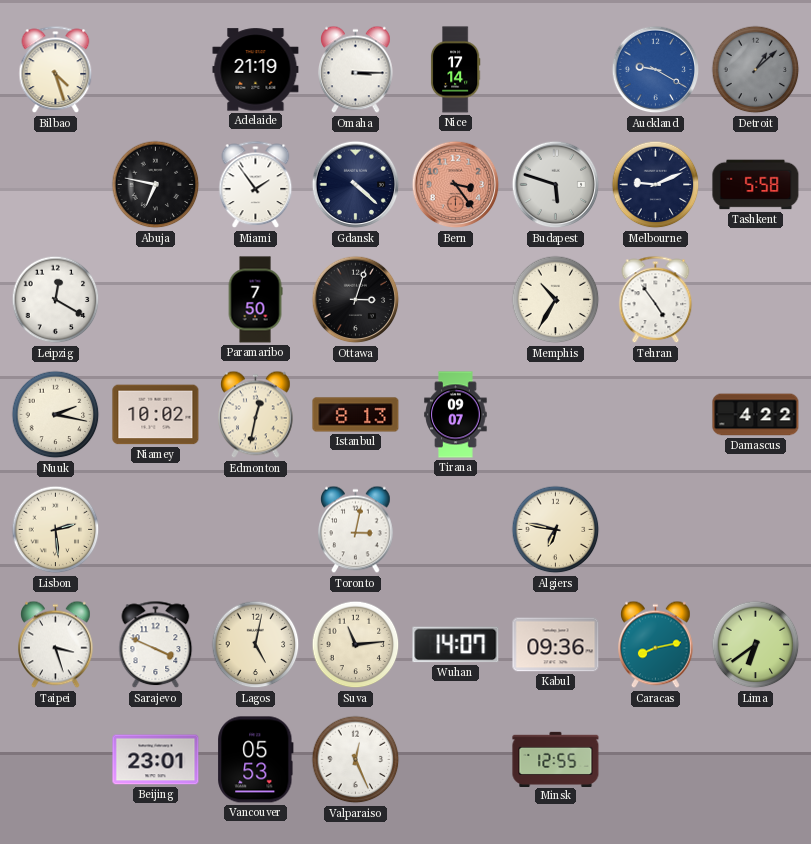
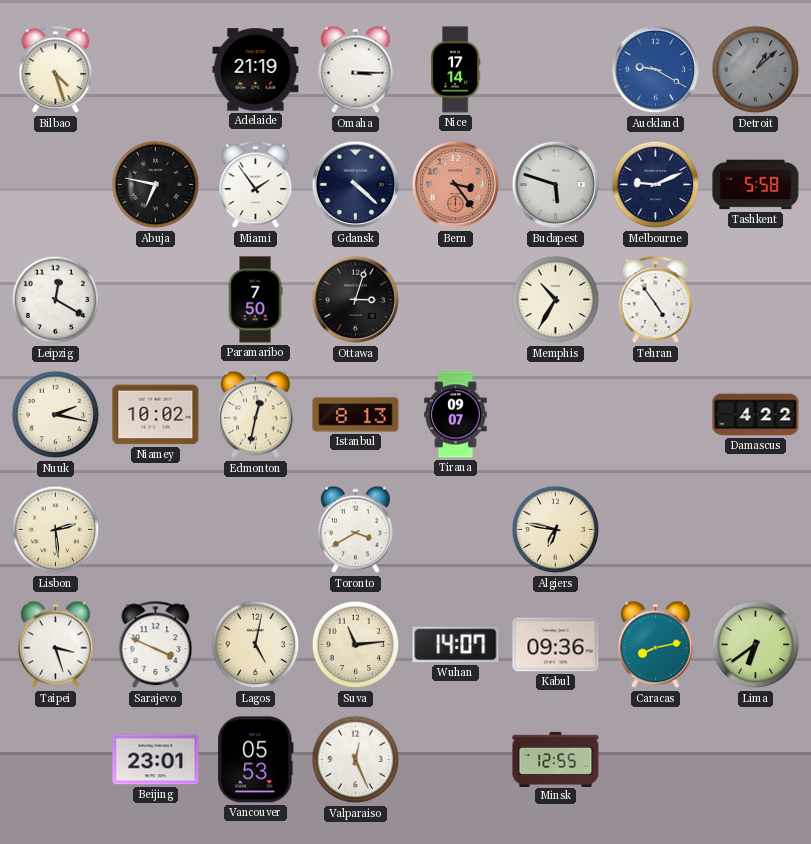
Toronto: 3:02 -> 3:40
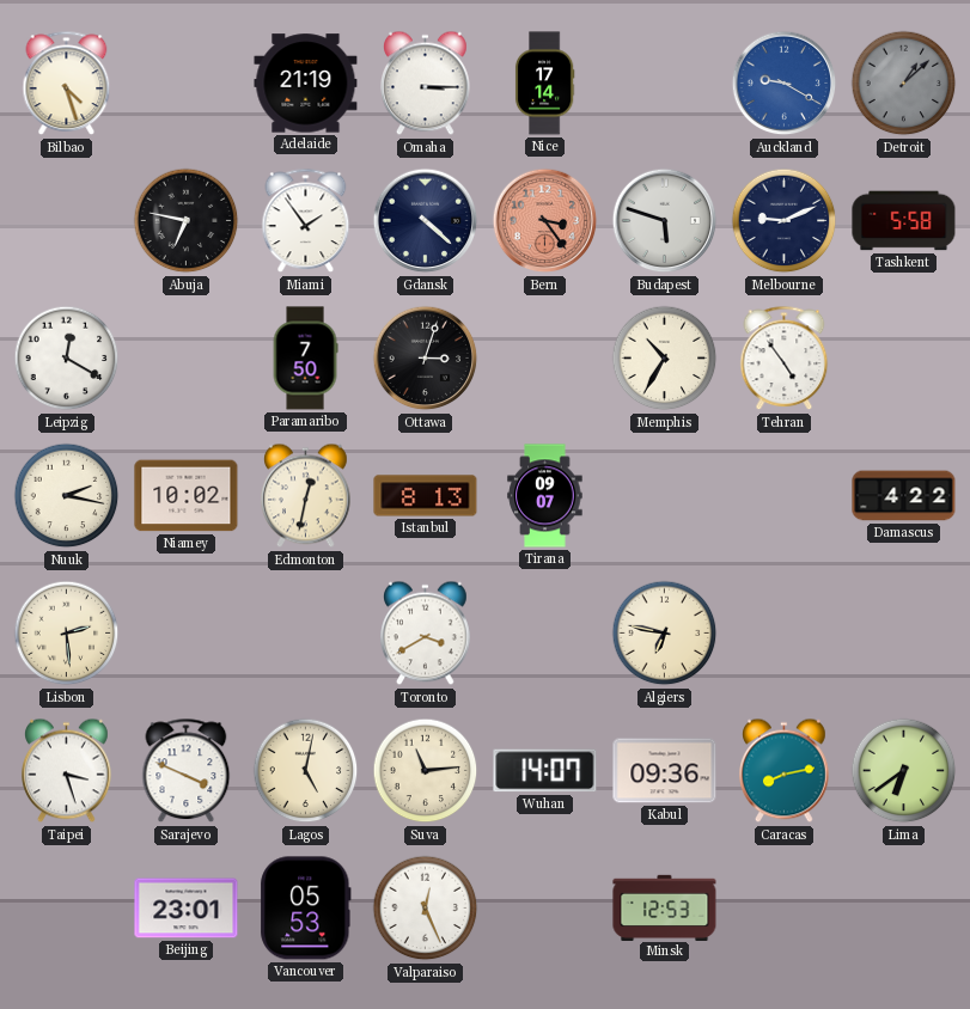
Minsk: 12:55 -> 12:53
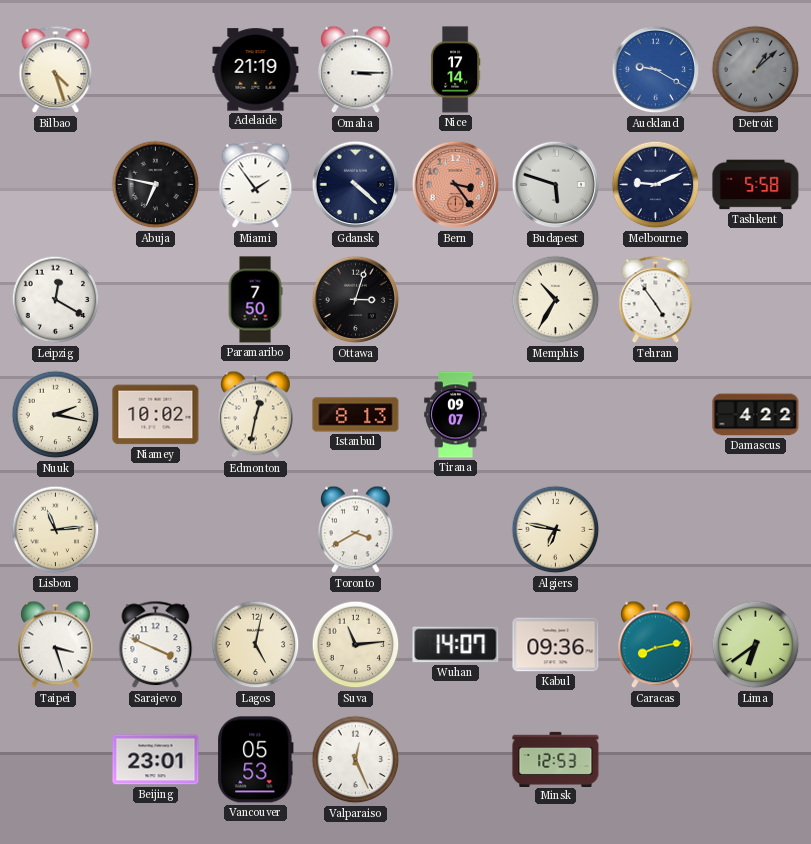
Lisbon: 2:29 -> 11:14
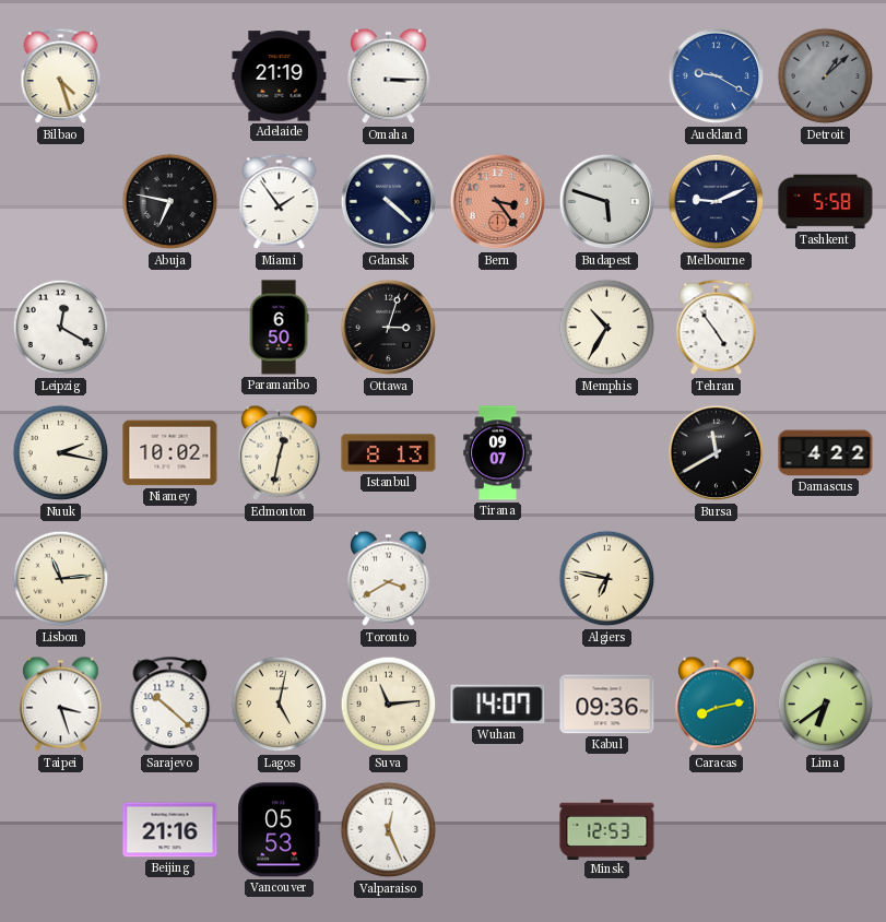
Nice: 17:14 -> none
Paramaribo: 7:50 -> 6:50
Bursa: none -> 11:40
Sarajevo: 3:49 -> 10:22
Beijing: 23:01 -> 21:16
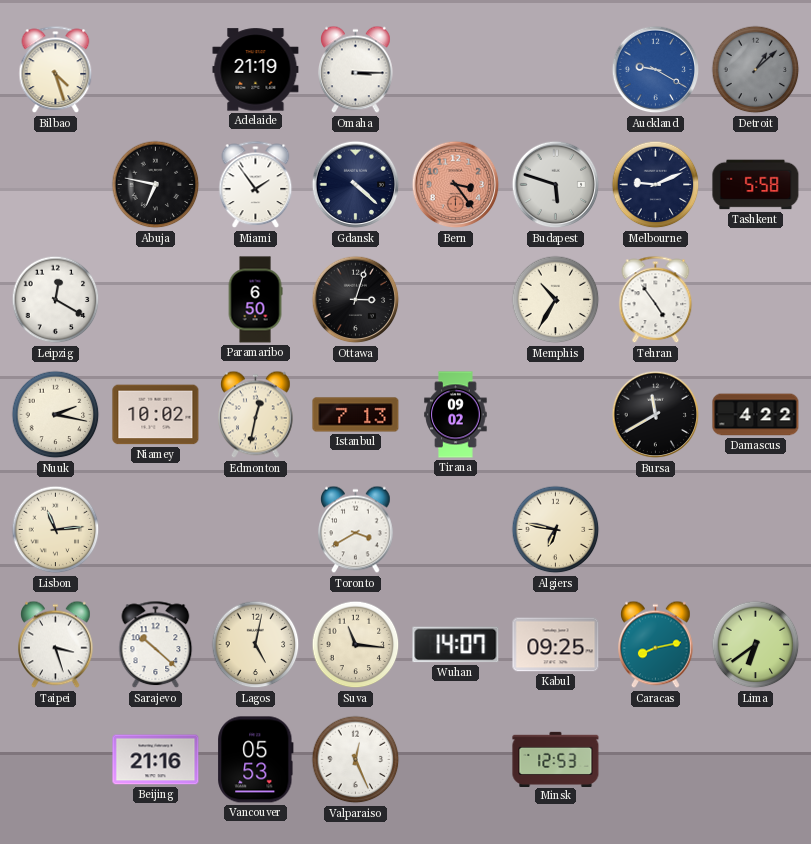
Istanbul: 8:13 -> 7:13
Tirana: 09:07 -> 09:02
Suva: 11:14 -> 11:16
Kabul: 09:36 -> 09:25
